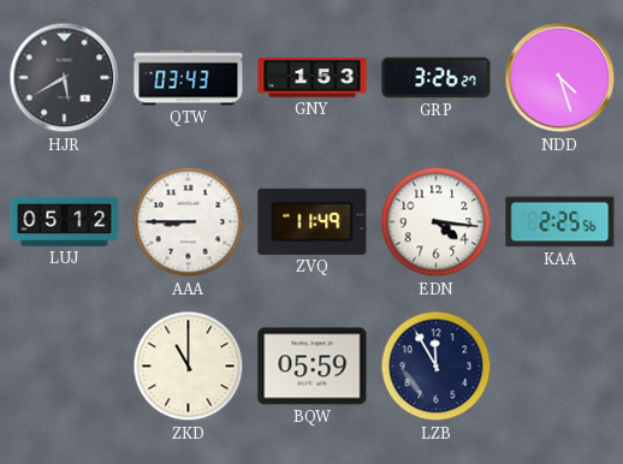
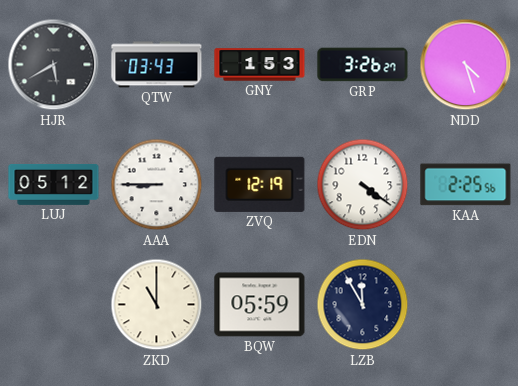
ZVQ: 11:49 -> 12:19
EDN: 4:16 -> 4:21
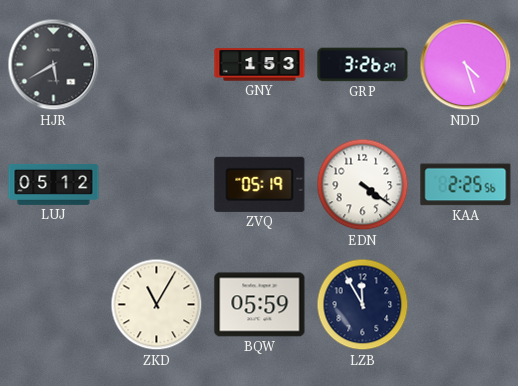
QTW: 03:43 -> none
AAA: 8:45 -> none
ZVQ: 12:19 -> 05:19
ZKD: 11:00 -> 11:05
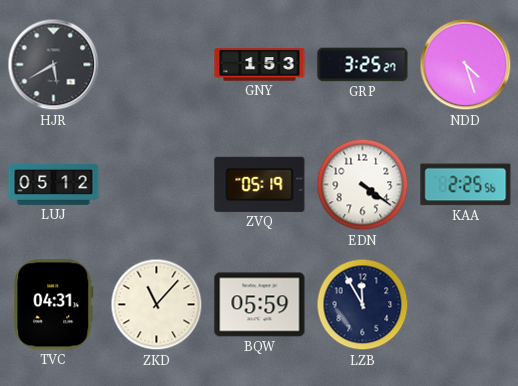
GRP: 3:26 -> 3:25
TVC: none -> 04:31
ZKD: 11:05 -> 11:07
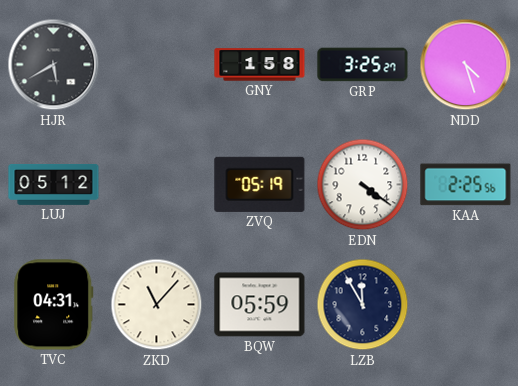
GNY: 1:53 -> 1:58
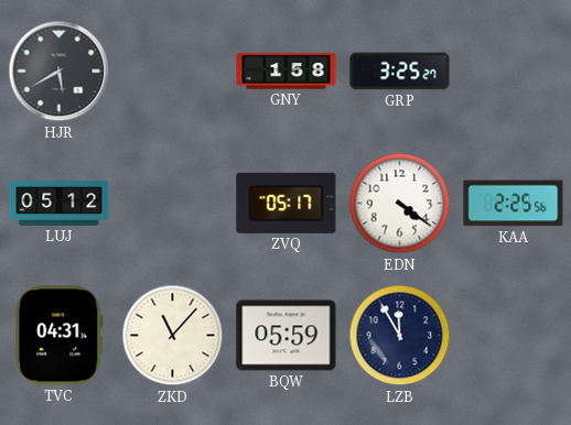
NDD: 4:27 -> none
ZVQ: 05:19 -> 05:17
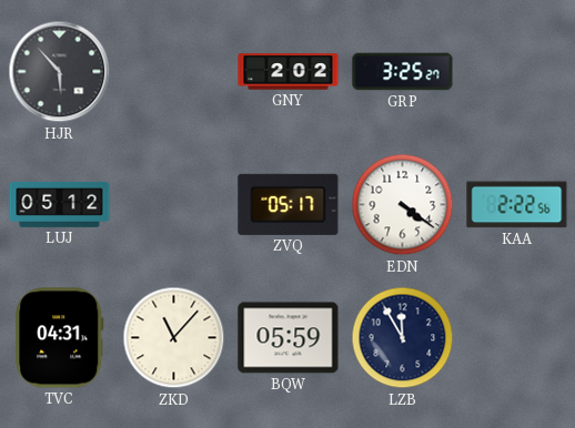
HJR: 5:40 -> 5:53
GNY: 1:58 -> 2:02
KAA: 2:25 -> 2:22
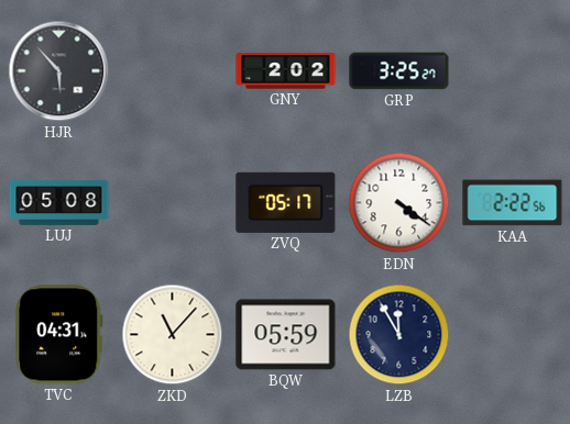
LUJ: 05:12 -> 05:08
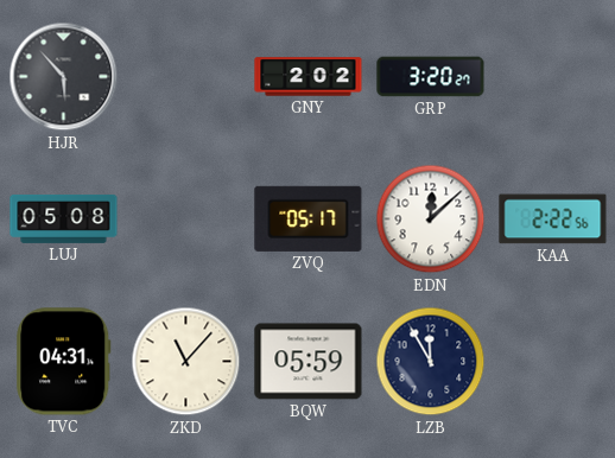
GRP: 3:25 -> 3:20
EDN: 4:21 -> 12:08
